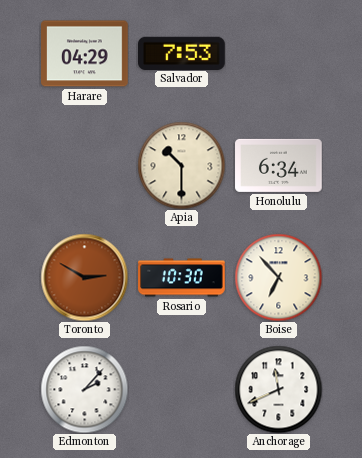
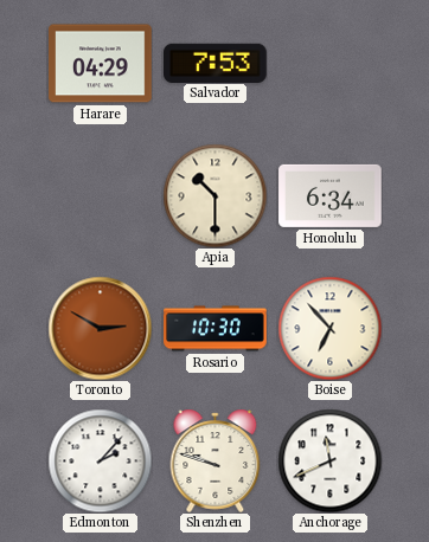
Shenzhen: none -> 9:48
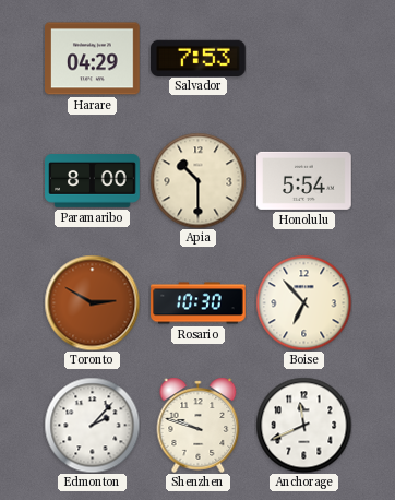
Paramaribo: none -> 8:00
Honolulu: 6:34 -> 5:54
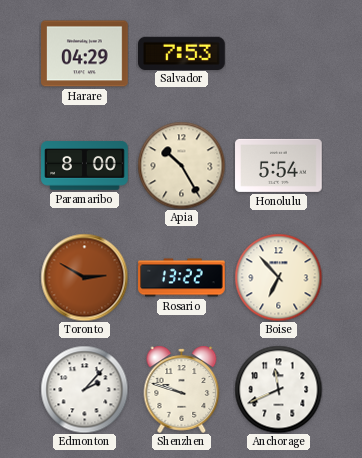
Apia: 10:30 -> 10:25
Rosario: 10:30 -> 13:22
